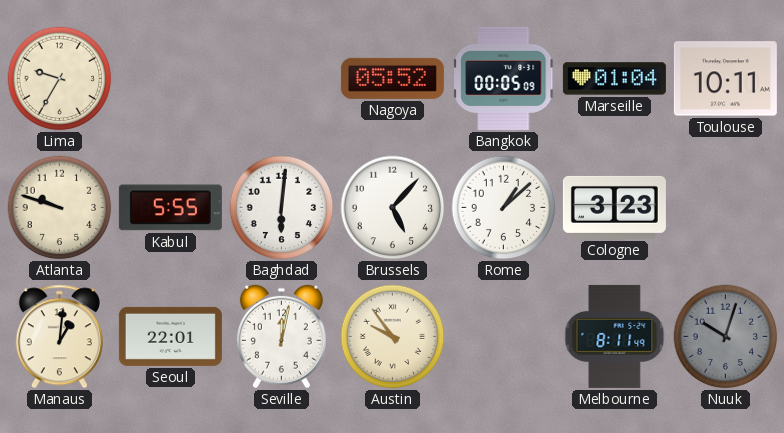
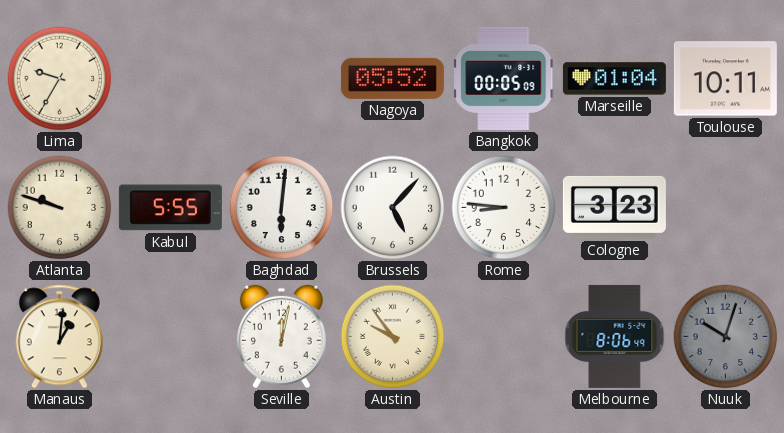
Rome: 1:08 -> 8:46
Seoul: 22:01 -> none
Melbourne: 8:11 -> 8:06
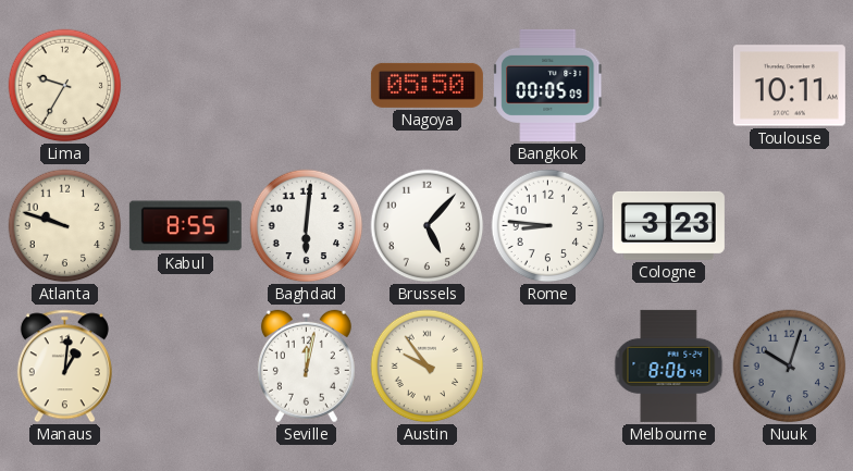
Nagoya: 05:52 -> 05:50
Marseille: 01:04 -> none
Kabul: 5:55 -> 8:55
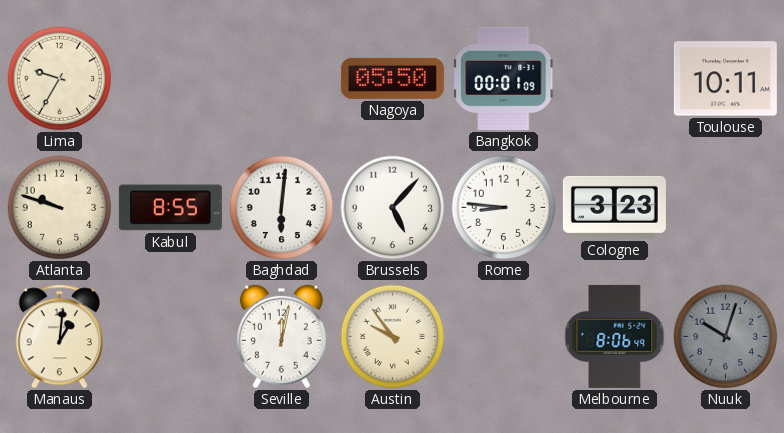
Bangkok: 00:05 -> 00:01
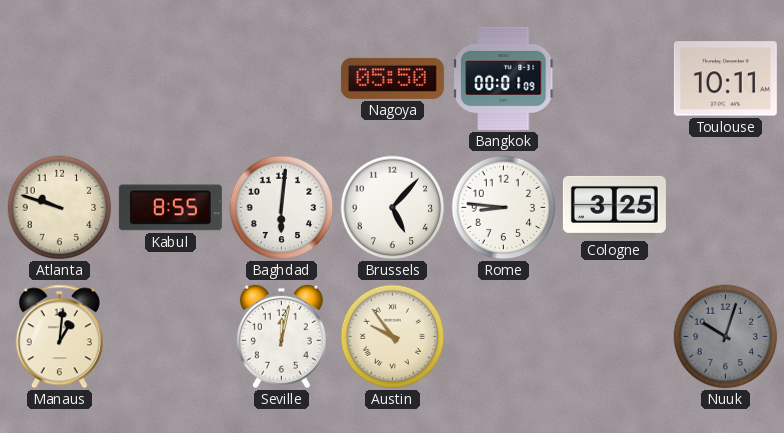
Lima: 9:35 -> none
Cologne: 3:23 -> 3:25
Melbourne: 8:06 -> none
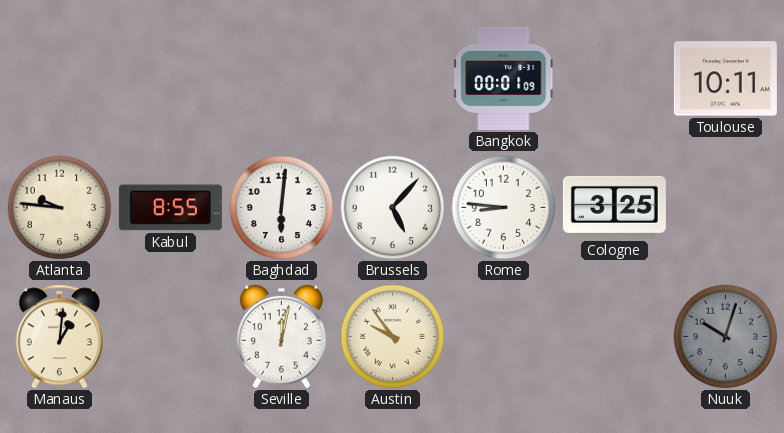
Nagoya: 05:50 -> none
Atlanta: 9:48 -> 9:46
